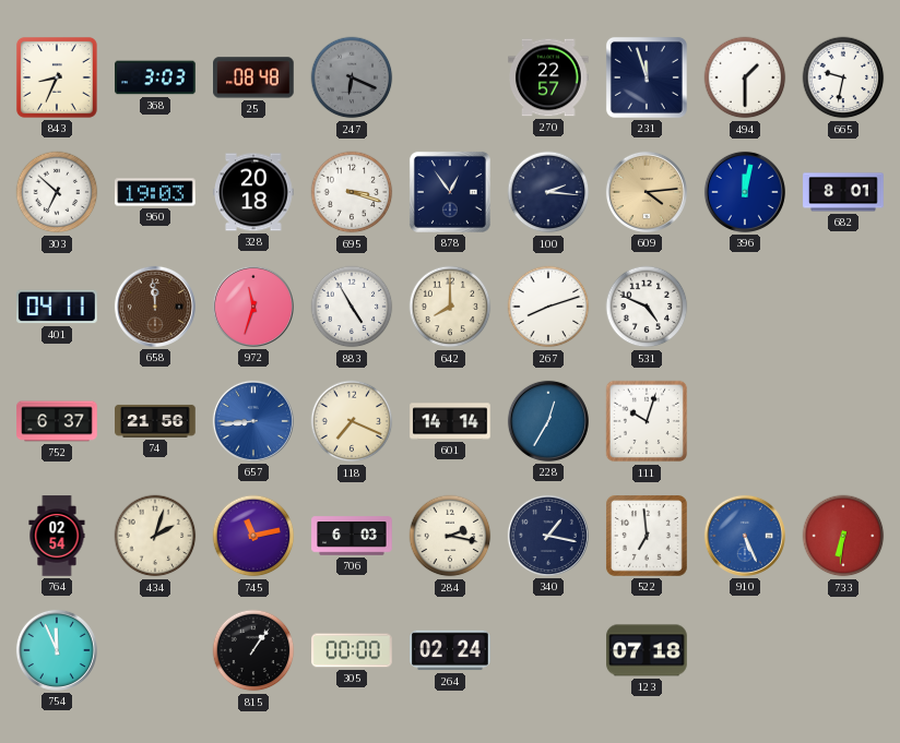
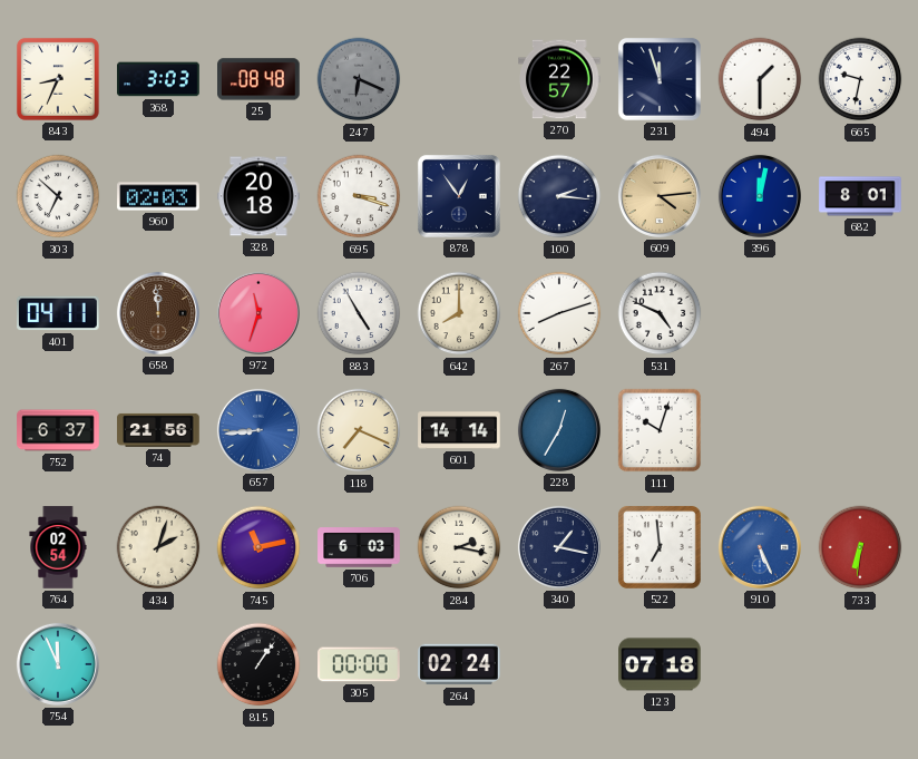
960: 19:03 -> 02:03
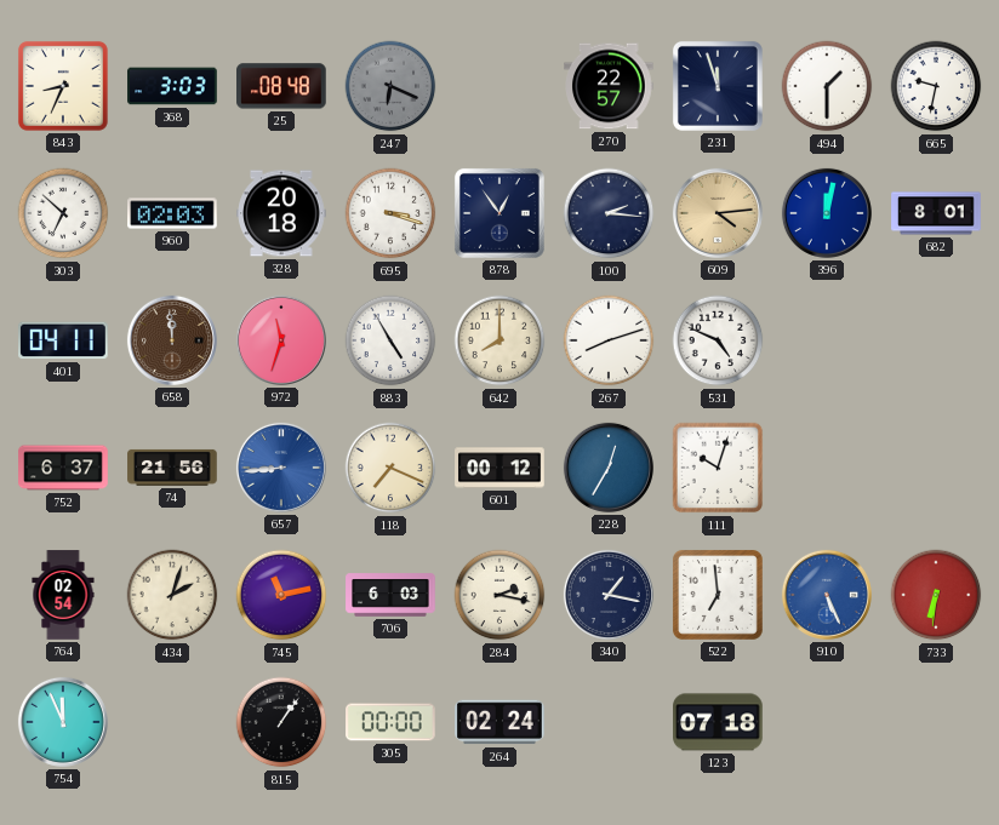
601: 14:14 -> 00:12
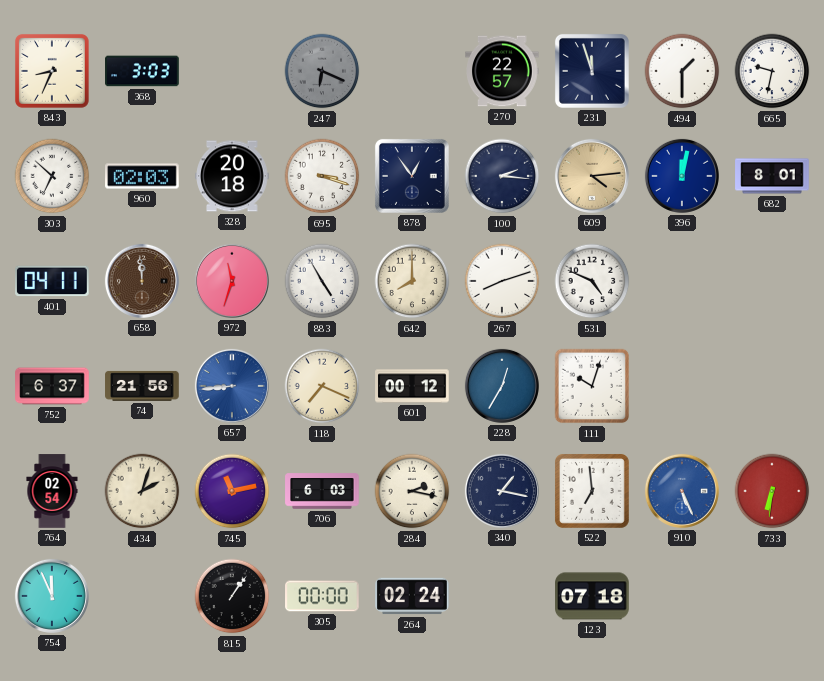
25: 08:48 -> none
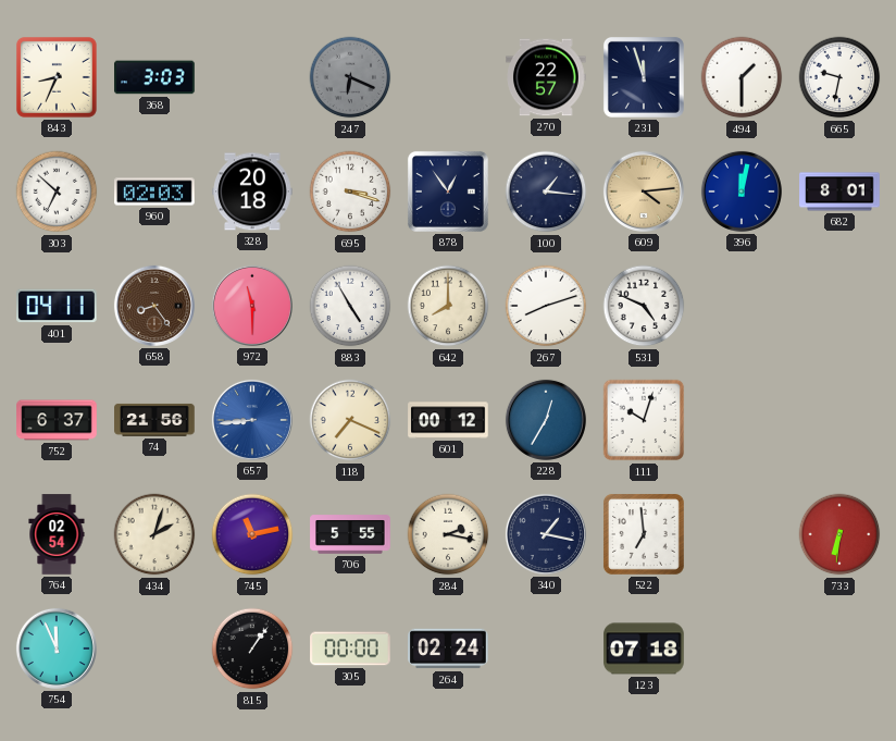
100: 2:16 -> 1:16
658: 11:59 -> 8:24
972: 11:33 -> 11:30
706: 6:03 -> 5:55
910: 5:26 -> none
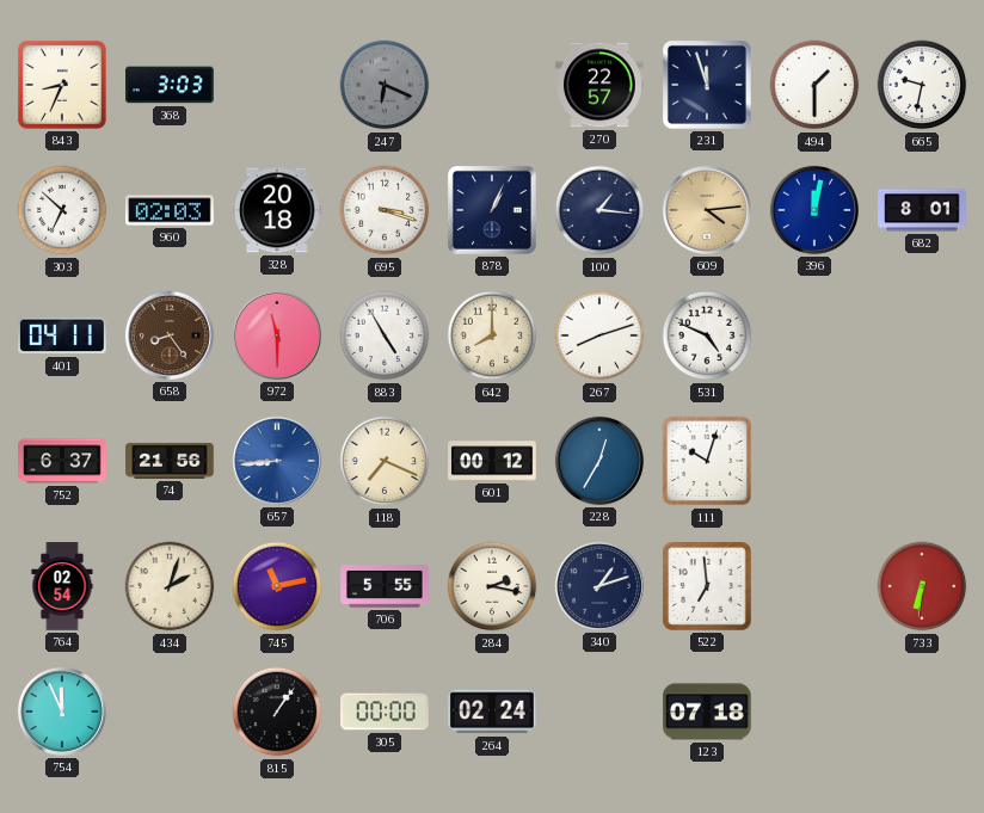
878: 12:54 -> 1:04
340: 1:17 -> 1:12
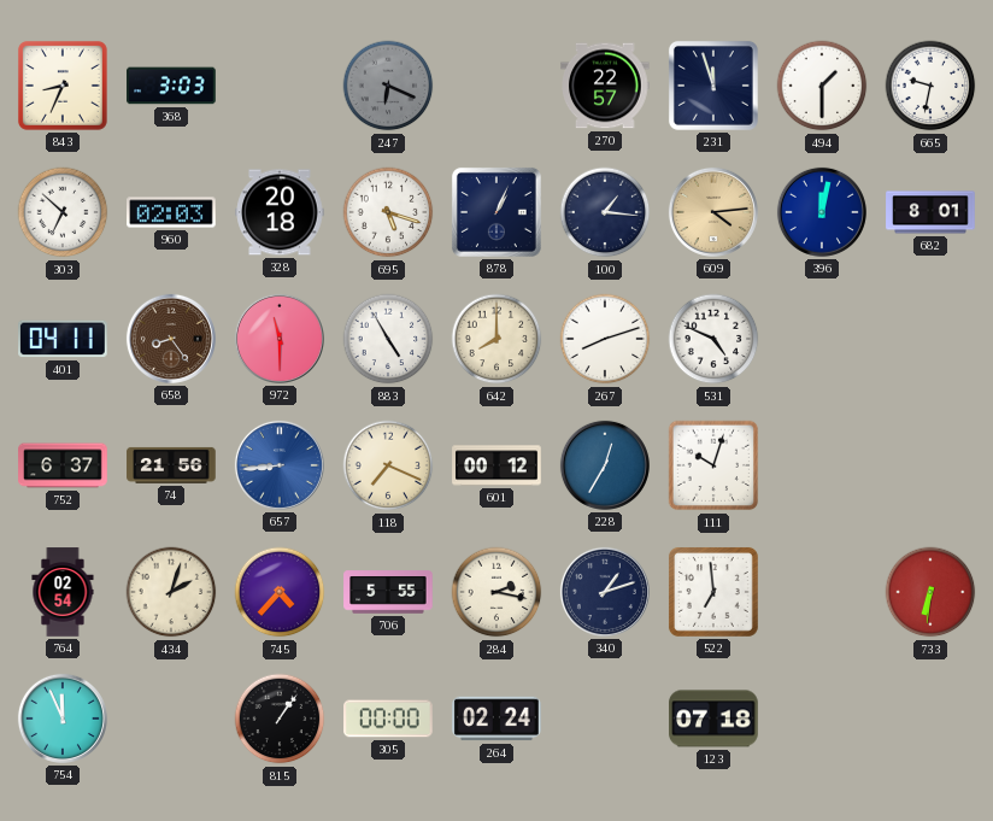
695: 3:18 -> 5:18
745: 11:13 -> 4:37
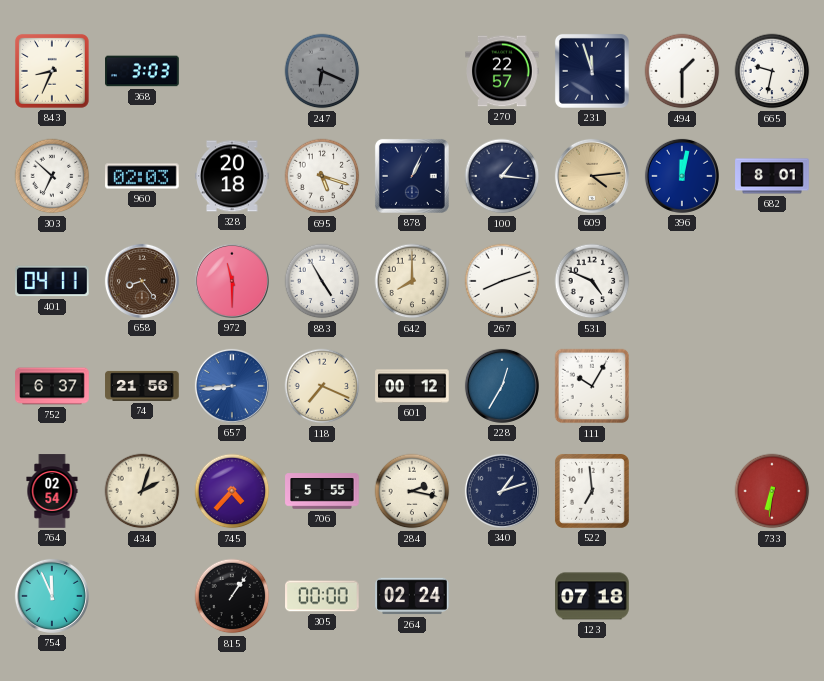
111: 10:03 -> 10:05
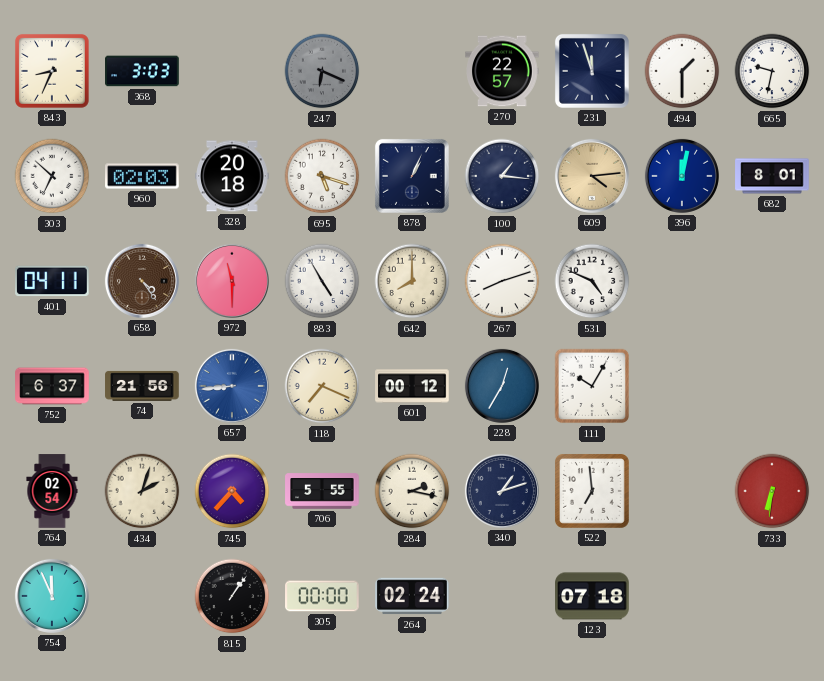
658: 8:24 -> 4:24
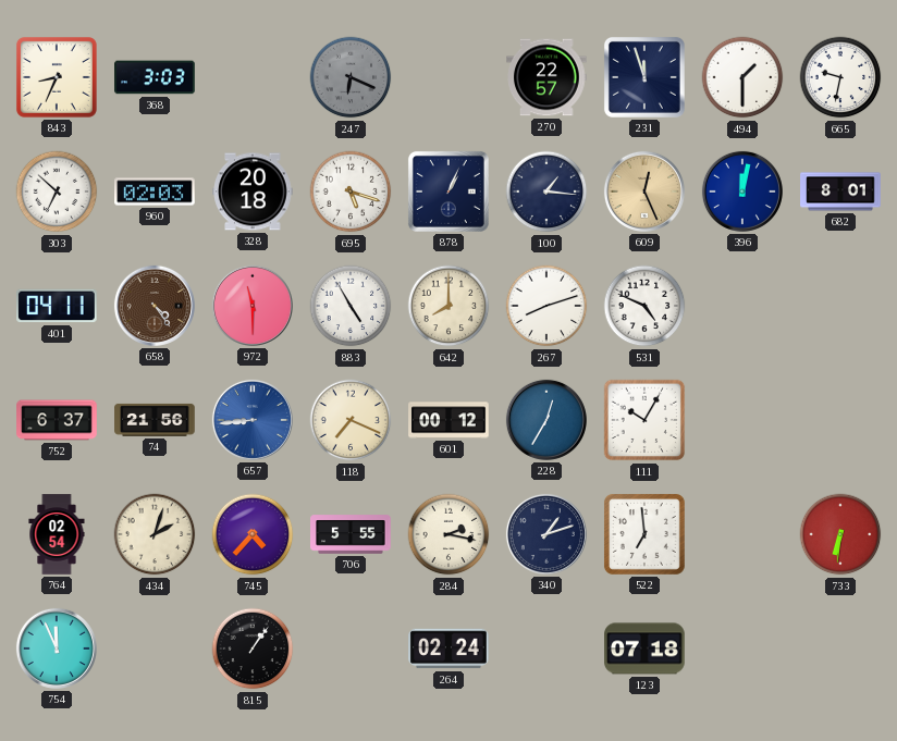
609: 4:14 -> 12:26
305: 00:00 -> none
